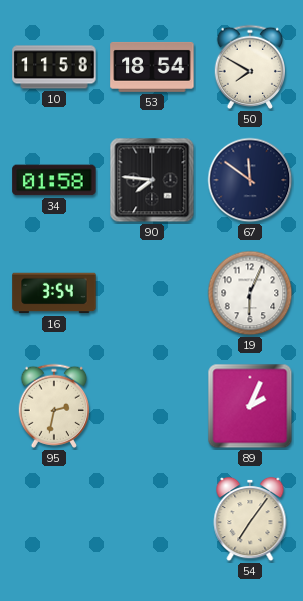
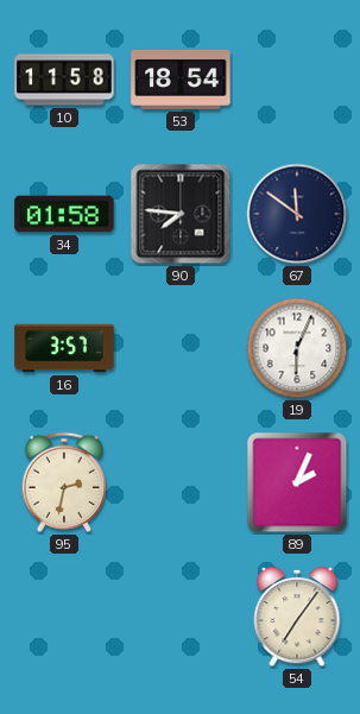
50: 7:50 -> none
16: 3:54 -> 3:57
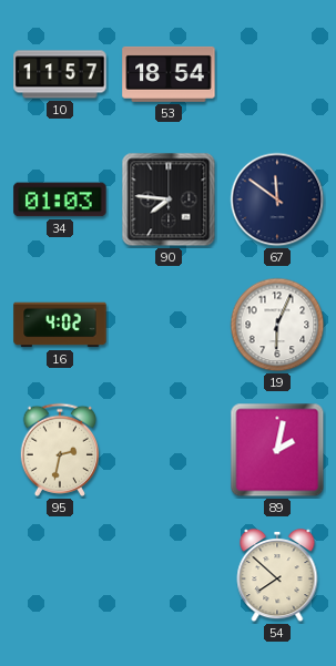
10: 11:58 -> 11:57
34: 01:58 -> 01:03
16: 3:57 -> 4:02
89: 2:04 -> 2:02
54: 7:06 -> 7:52
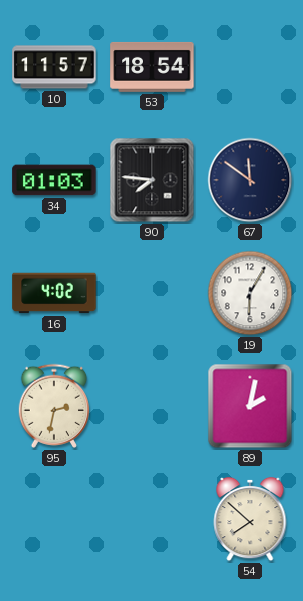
19: 6:04 -> 6:05
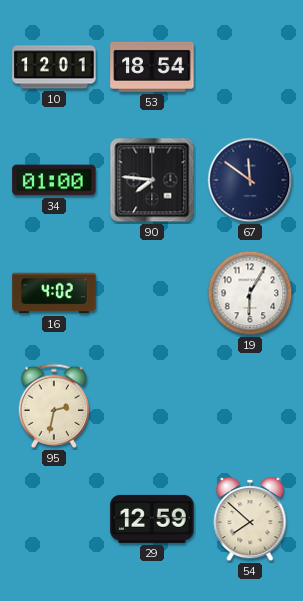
10: 11:57 -> 12:01
34: 01:03 -> 01:00
89: 2:02 -> none
29: none -> 12:59
